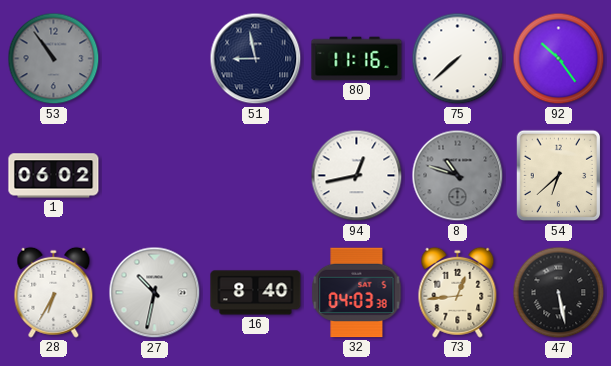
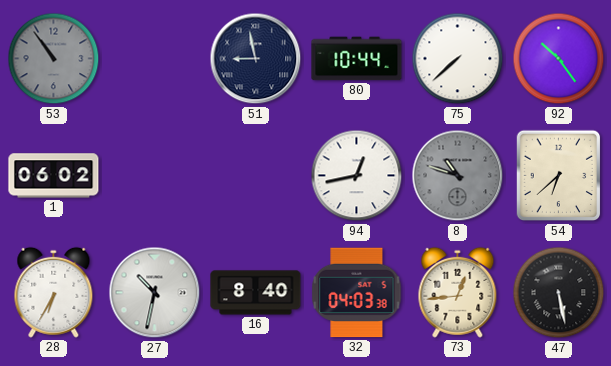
80: 11:16 -> 10:44
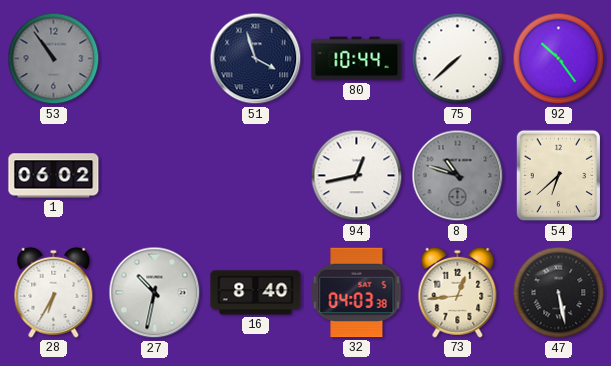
51: 8:58 -> 3:57
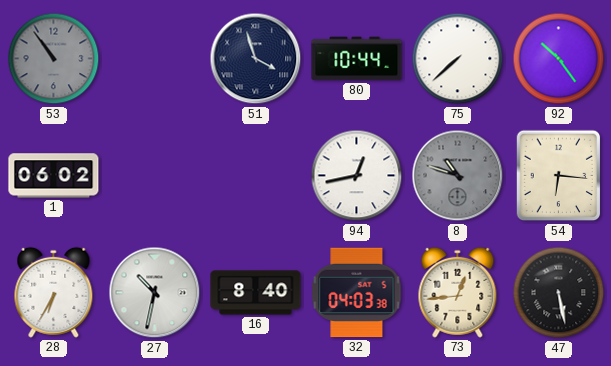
54: 6:38 -> 6:16
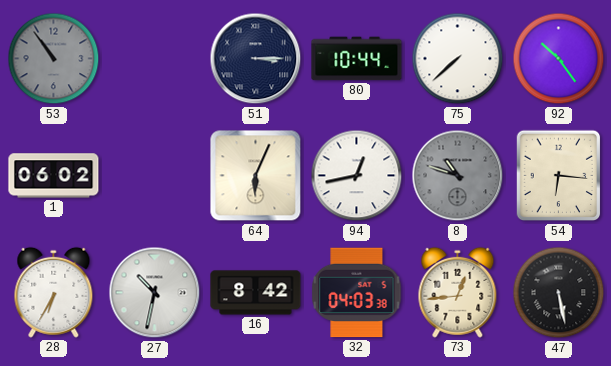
51: 3:57 -> 3:15
64: none -> 6:04
16: 8:40 -> 8:42
